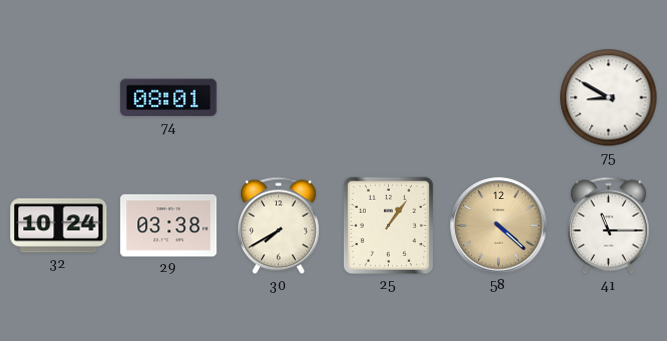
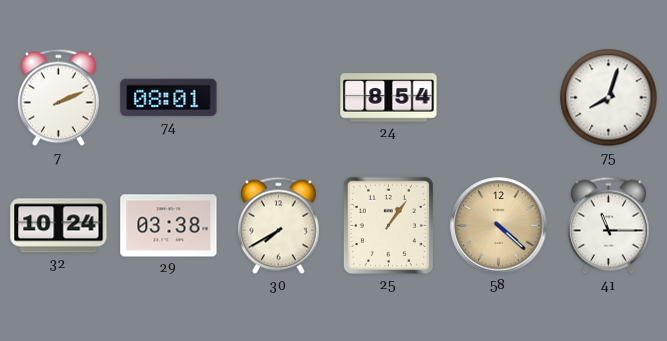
7: none -> 2:11
24: none -> 8:54
75: 8:50 -> 8:03
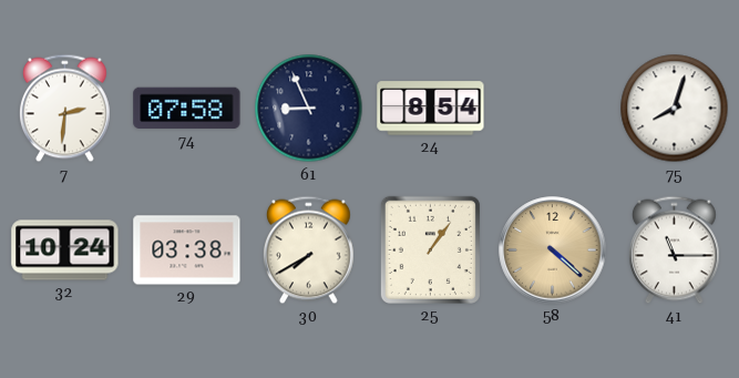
7: 2:11 -> 2:31
74: 08:01 -> 07:58
61: none -> 8:56
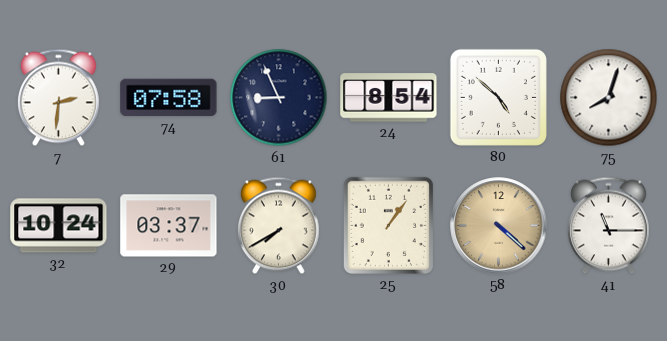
80: none -> 4:52
29: 03:38 -> 03:37
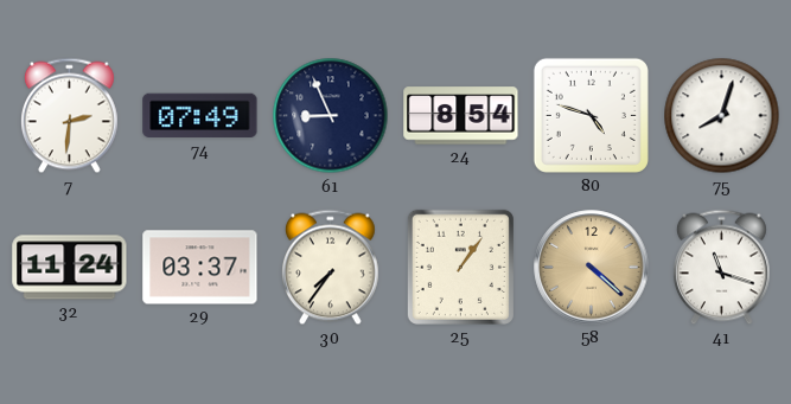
74: 07:58 -> 07:49
80: 4:52 -> 4:48
32: 10:24 -> 11:24
30: 7:40 -> 7:36
41: 11:15 -> 11:18
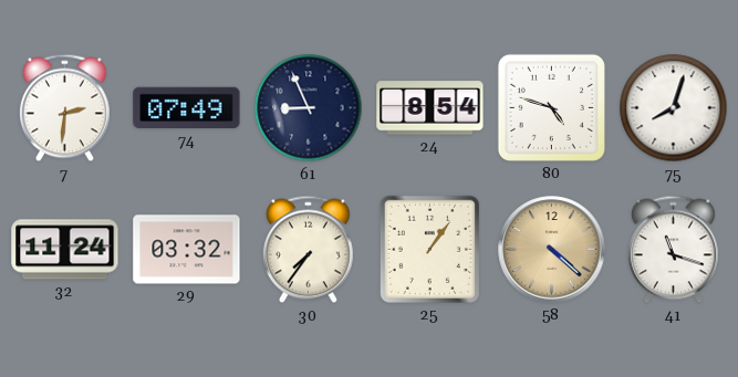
29: 03:37 -> 03:32
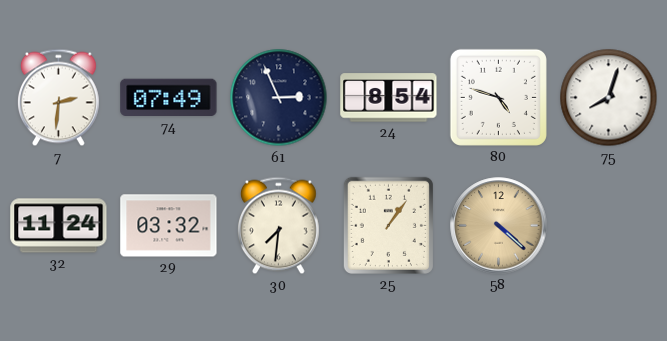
61: 8:56 -> 2:56
30: 7:36 -> 7:31
41: 11:18 -> none
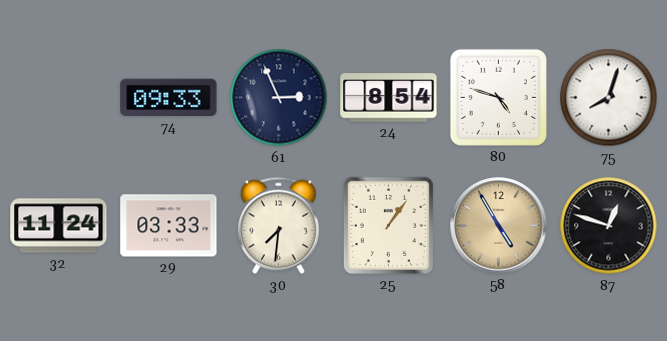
7: 2:31 -> none
74: 07:49 -> 09:33
29: 03:32 -> 03:33
58: 4:22 -> 4:55
87: none -> 12:48
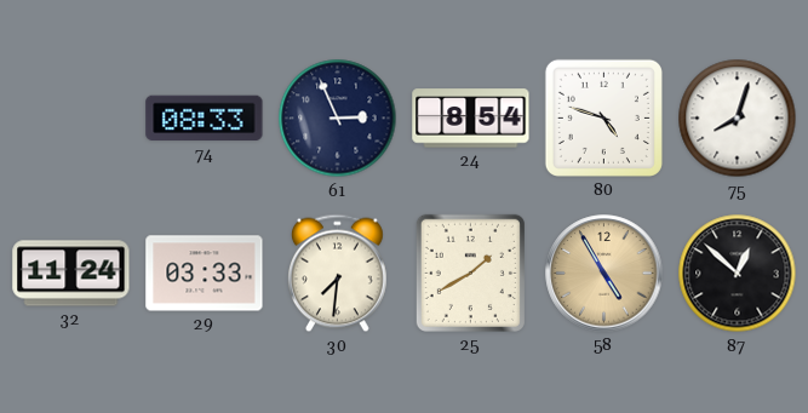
74: 09:33 -> 08:33
25: 1:06 -> 1:40
87: 12:48 -> 12:52
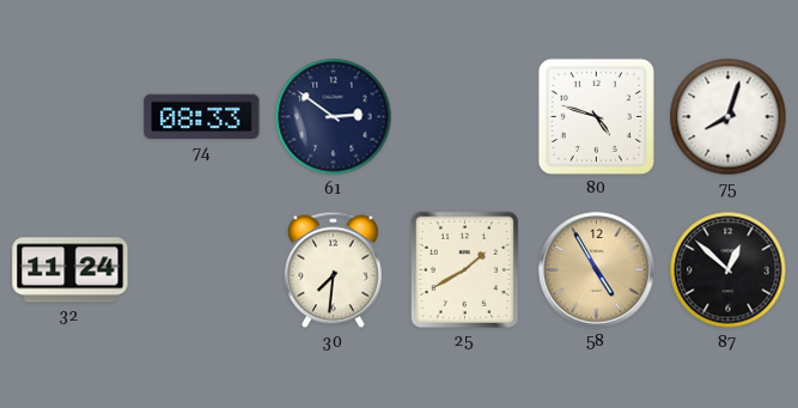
61: 2:56 -> 2:51
24: 8:54 -> none
29: 03:33 -> none
